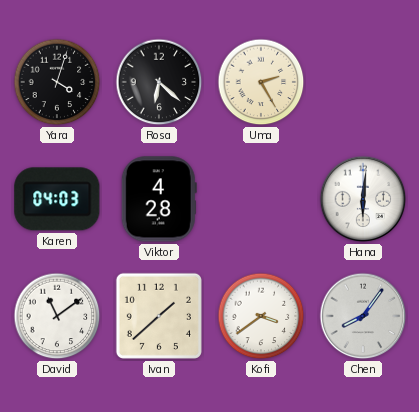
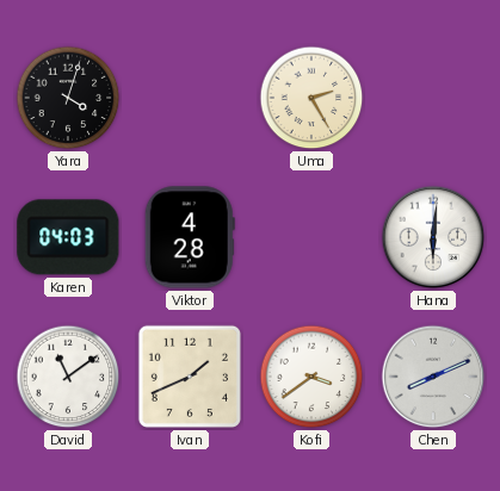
Rosa: 6:22 -> none
Ivan: 1:38 -> 1:41
Chen: 8:06 -> 8:11
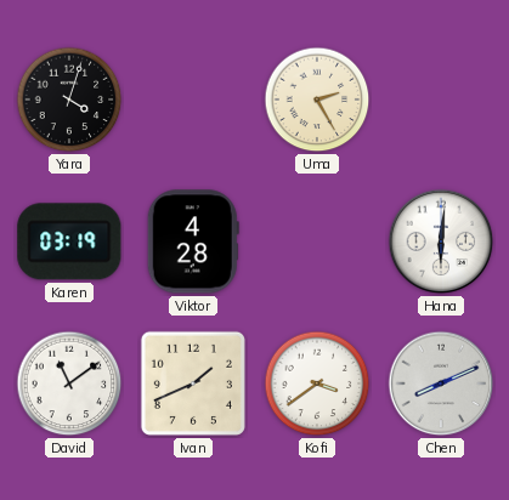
Karen: 04:03 -> 03:19
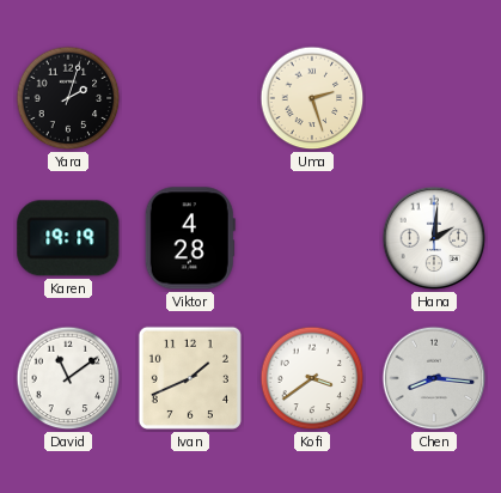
Yara: 4:03 -> 2:03
Uma: 2:25 -> 2:27
Karen: 03:19 -> 19:19
Hana: 6:01 -> 2:01
Chen: 8:11 -> 8:16
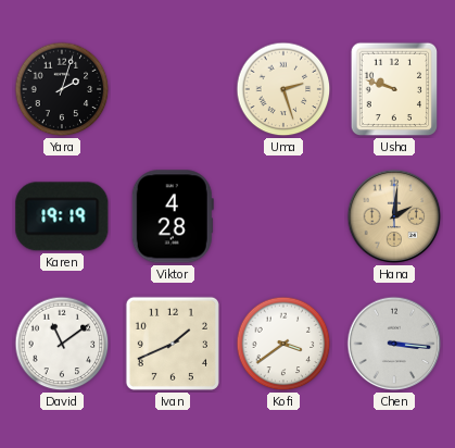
Usha: none -> 9:48
Hana dial: white -> champagne
Chen: 8:16 -> 3:16
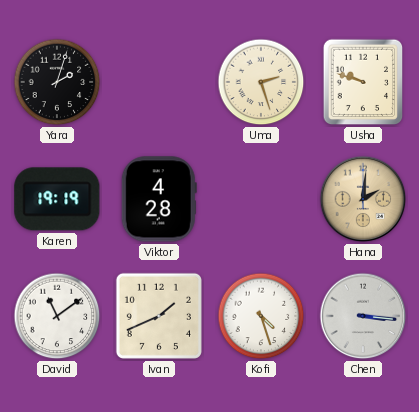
Kofi: 3:39 -> 4:27
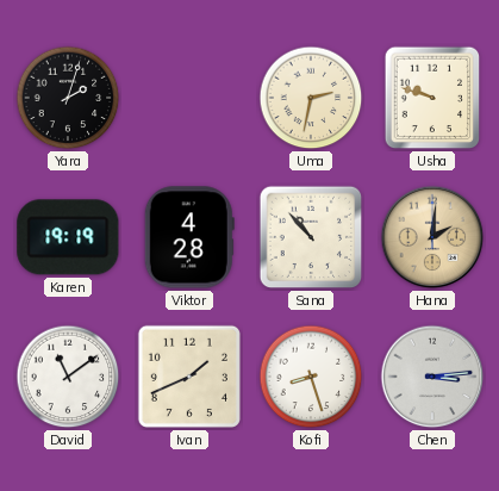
Uma: 2:27 -> 2:32
Sana: none -> 10:53
Kofi: 4:27 -> 8:27
Chen: 3:16 -> 3:14
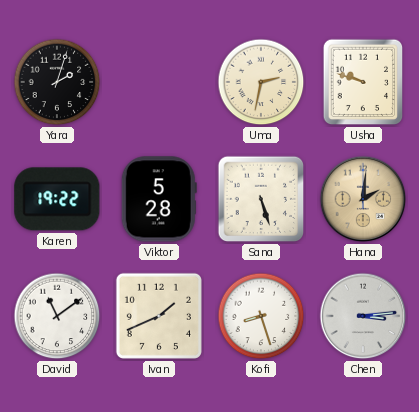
Karen: 19:19 -> 19:22
Viktor: 4:28 -> 5:28
Sana: 10:53 -> 5:27
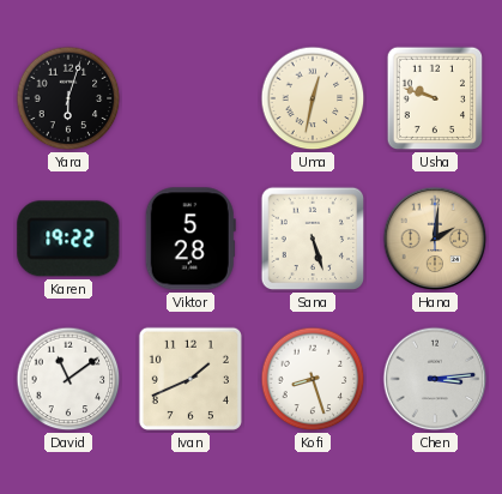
Yara: 2:03 -> 6:03
Uma: 2:32 -> 12:32
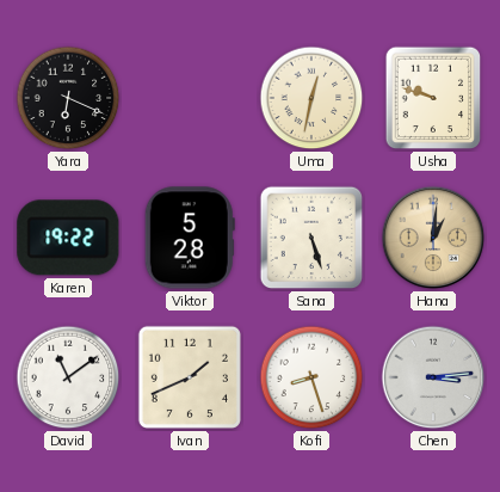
Yara: 6:03 -> 6:19
Hana: 2:01 -> 1:01
